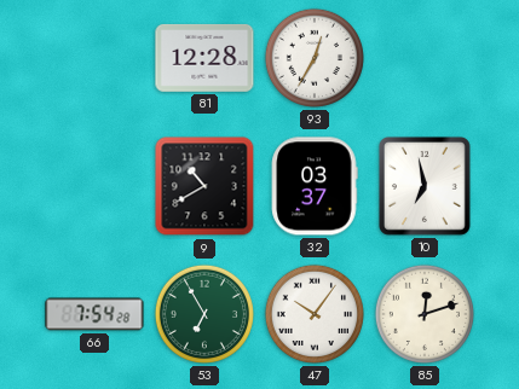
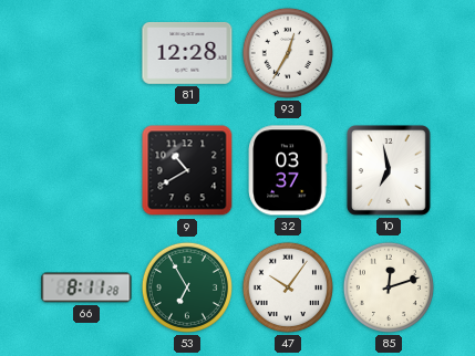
66: 7:54 -> 8:11
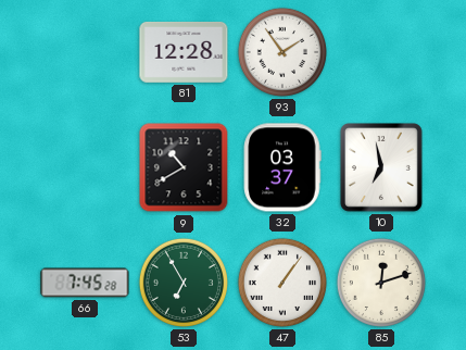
93: 12:35 -> 1:54
66: 8:11 -> 7:45
47: 10:06 -> 1:06
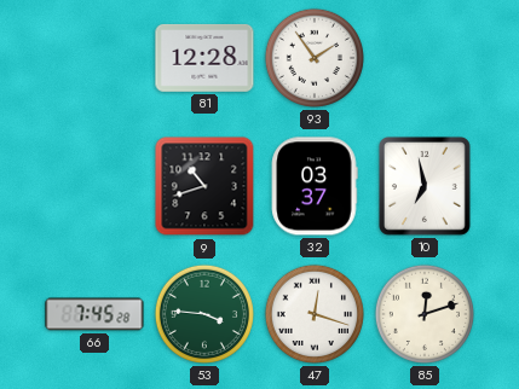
9: 10:40 -> 10:42
53: 6:55 -> 3:46
47: 1:06 -> 12:18
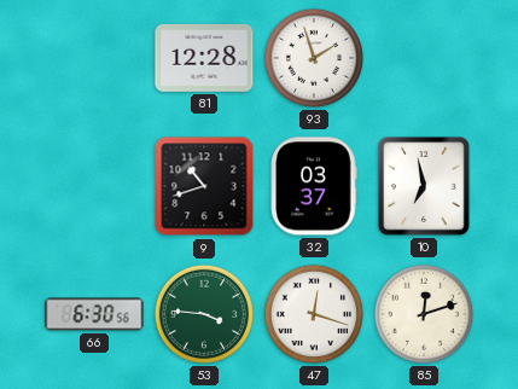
93: 1:54 -> 1:57
66: 7:45 -> 6:30
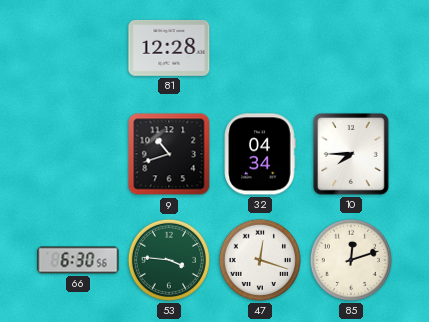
93: 1:57 -> none
32: 03:37 -> 04:34
10: 6:58 -> 7:45
